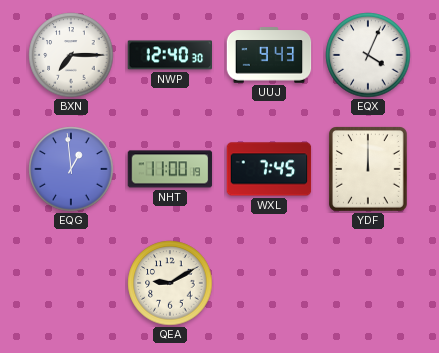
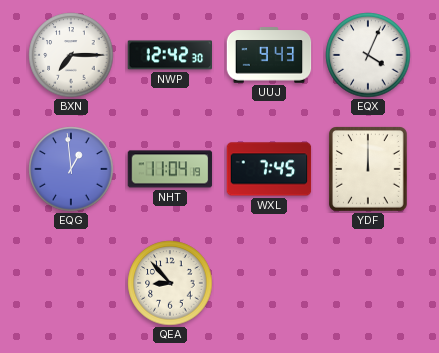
NWP: 12:40 -> 12:42
NHT: 11:00 -> 11:04
QEA: 9:10 -> 8:53
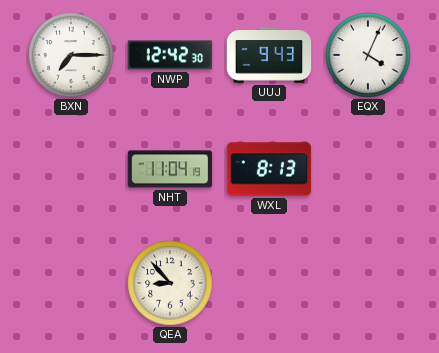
EQG: 12:59 -> none
WXL: 7:45 -> 8:13
YDF: 12:00 -> none
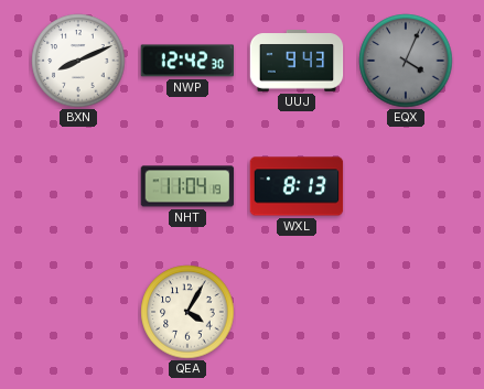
BXN: 7:15 -> 8:11
EQX dial: white -> grey
QEA: 8:53 -> 4:05
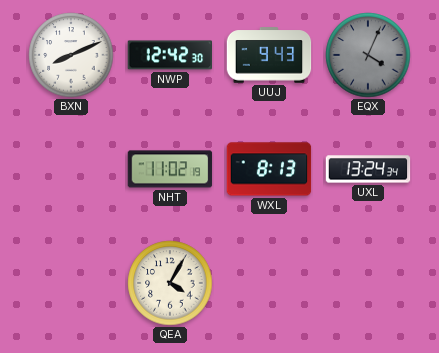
NHT: 11:04 -> 11:02
UXL: none -> 13:24
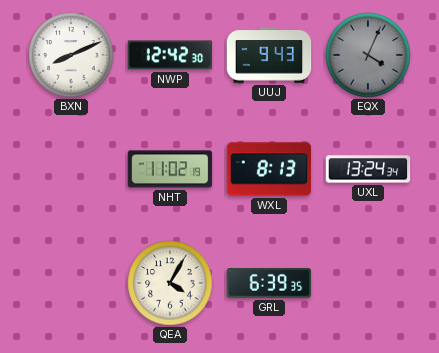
GRL: none -> 6:39
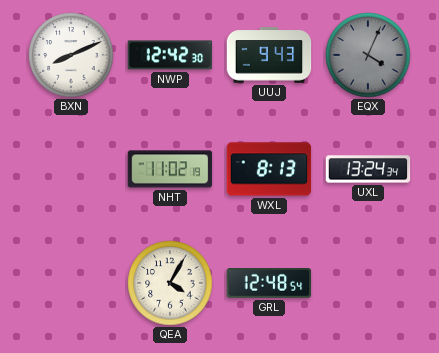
GRL: 6:39 -> 12:48
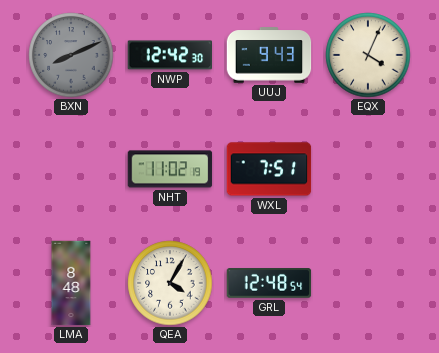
BXN dial: white -> grey
EQX dial: grey -> cream
WXL: 8:13 -> 7:51
UXL: 13:24 -> none
LMA: none -> 8:48
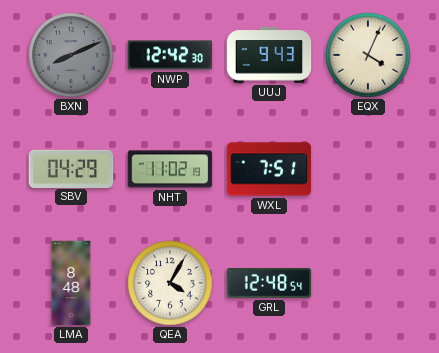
SBV: none -> 04:29
